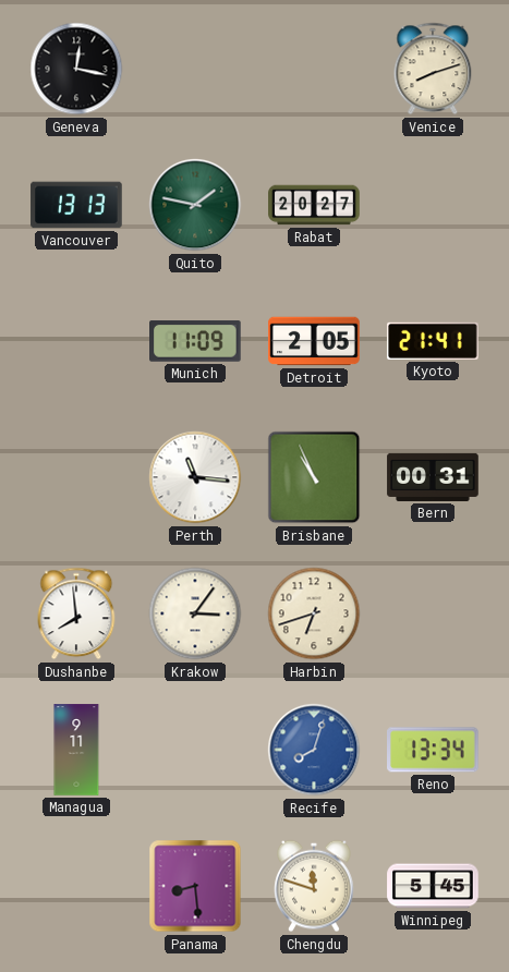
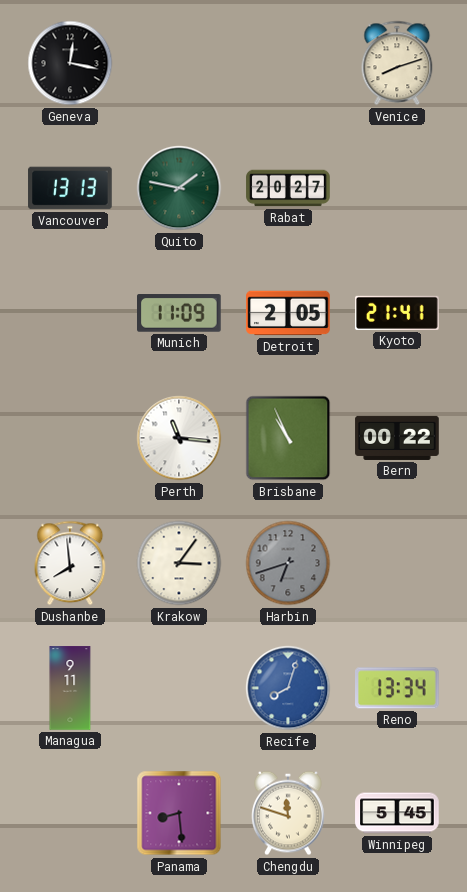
Bern: 00:31 -> 00:22
Harbin dial: cream -> grey
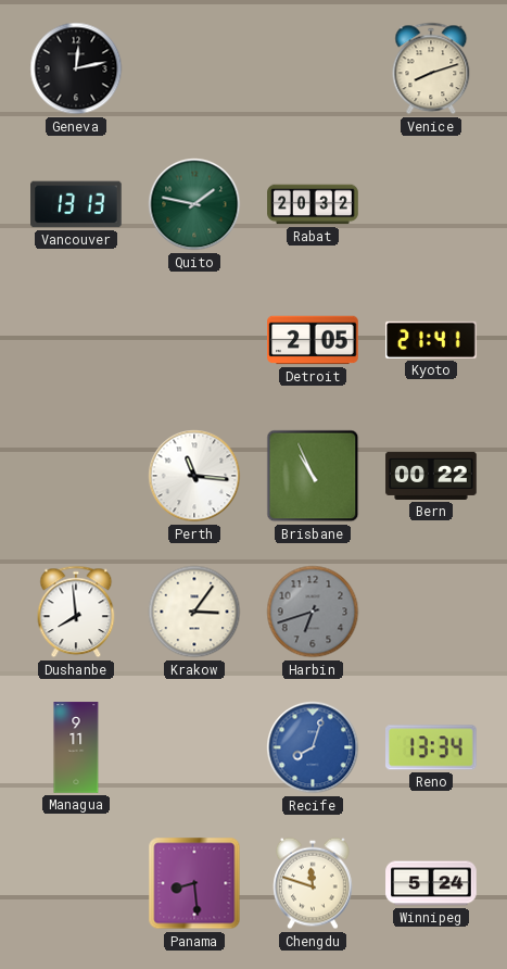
Geneva: 12:17 -> 12:13
Rabat: 20:27 -> 20:32
Munich: 11:09 -> none
Winnipeg: 5:45 -> 5:24
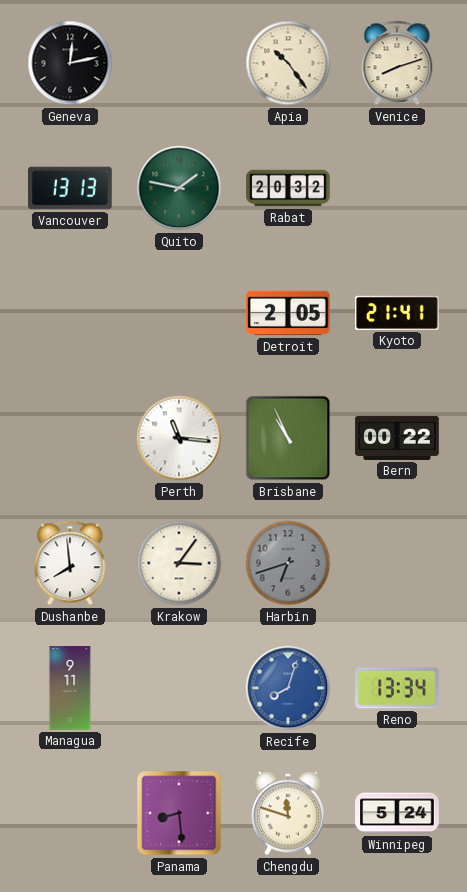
Apia: none -> 10:24
